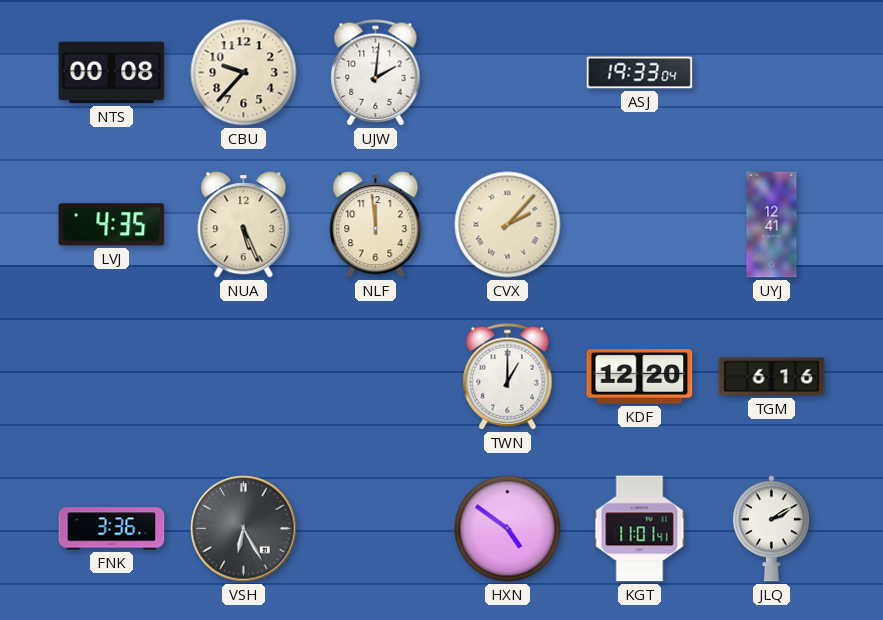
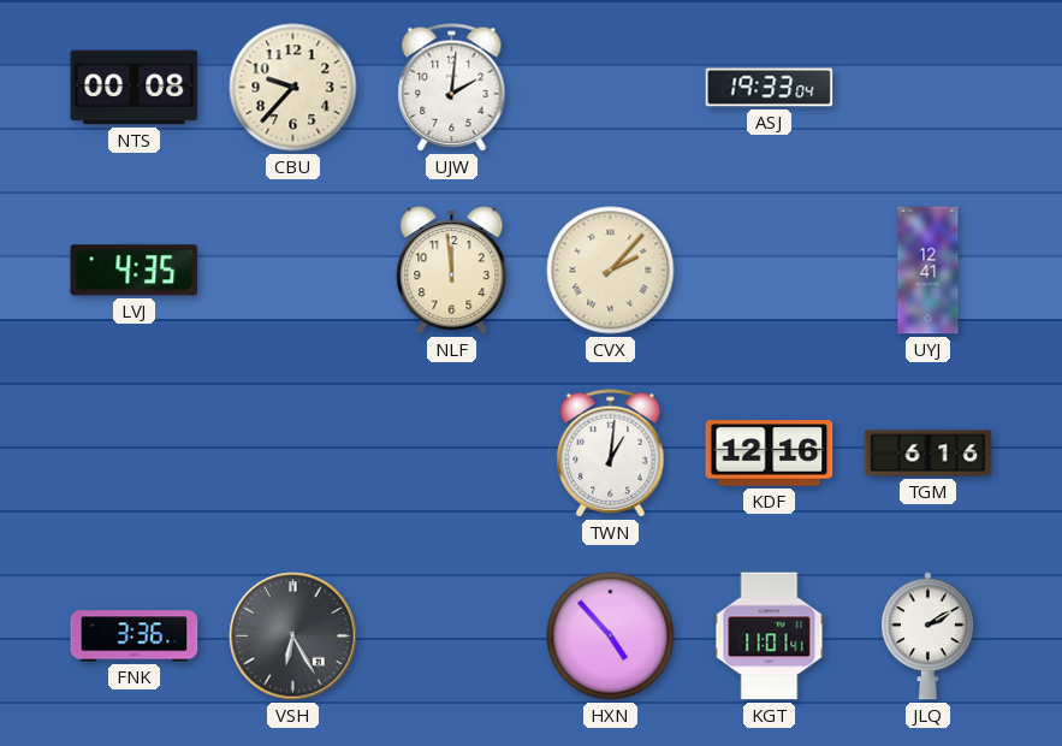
NUA: 5:26 -> none
TWN: 1:00 -> 1:01
KDF: 12:20 -> 12:16
HXN: 4:51 -> 4:53
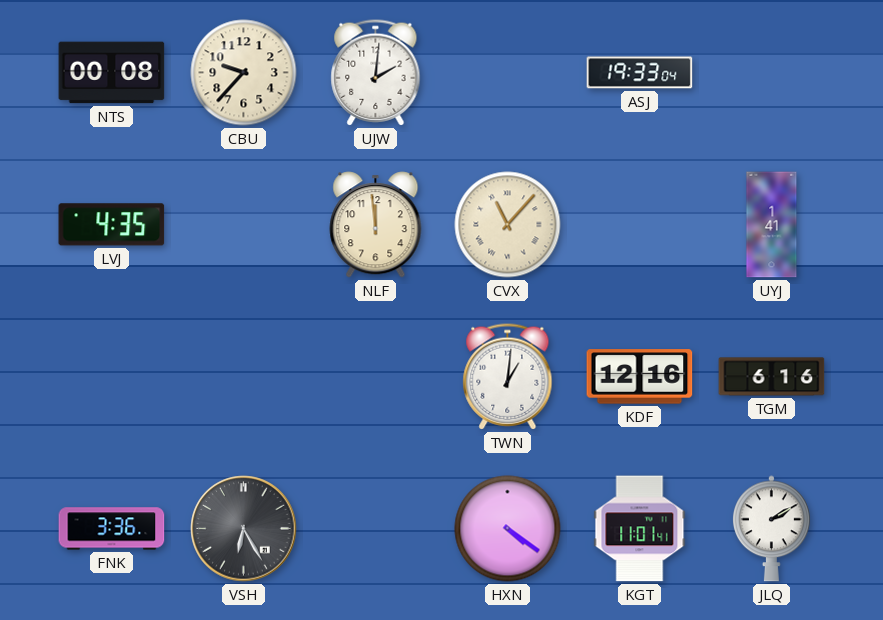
CVX: 2:07 -> 11:07
UYJ: 12:41 -> 1:41
HXN: 4:53 -> 4:21
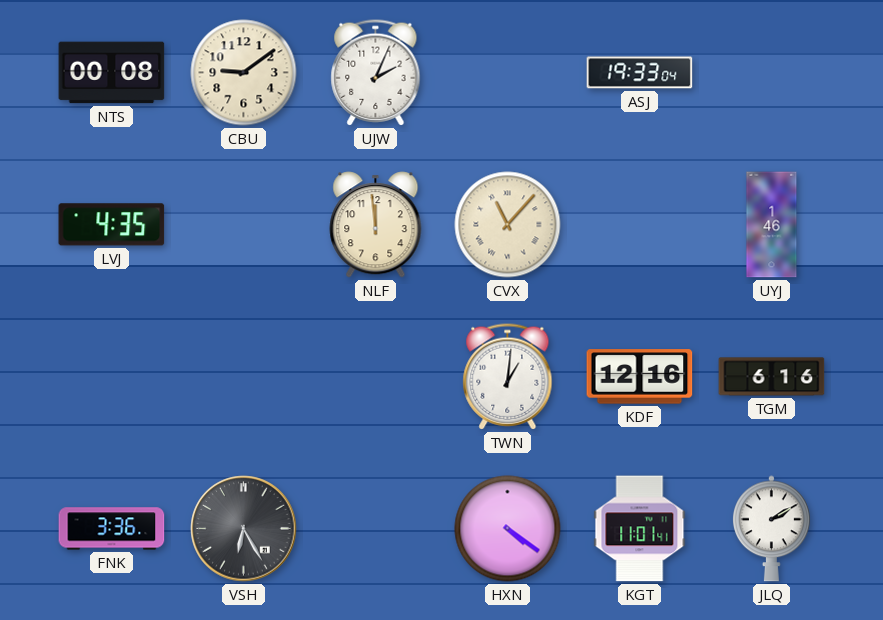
CBU: 9:37 -> 9:09
UJW: 2:01 -> 2:04
UYJ: 1:41 -> 1:46
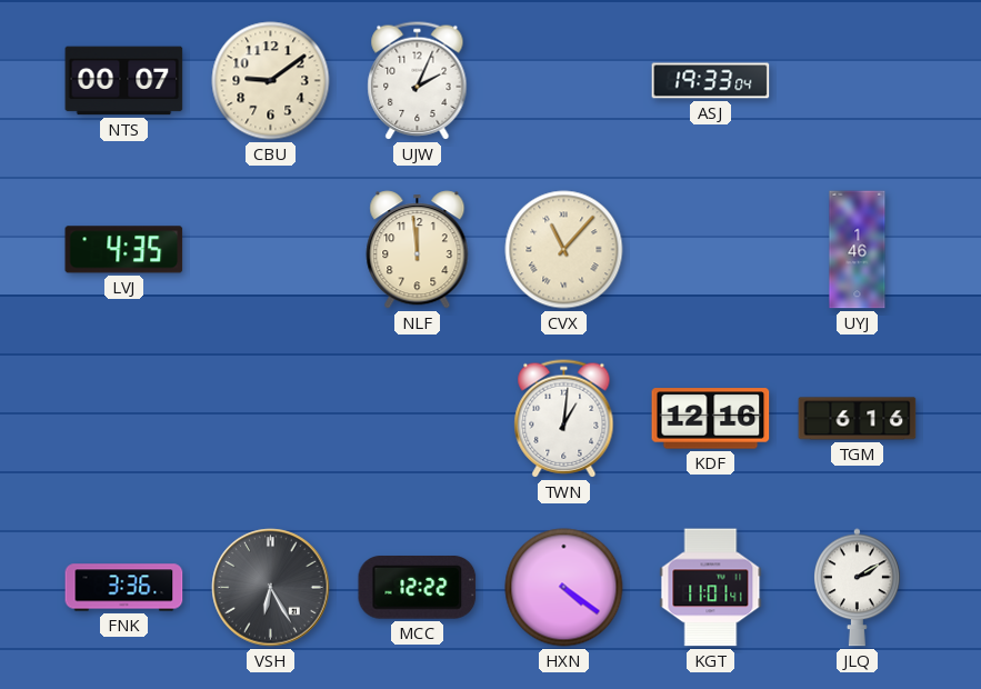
NTS: 00:08 -> 00:07
MCC: none -> 12:22
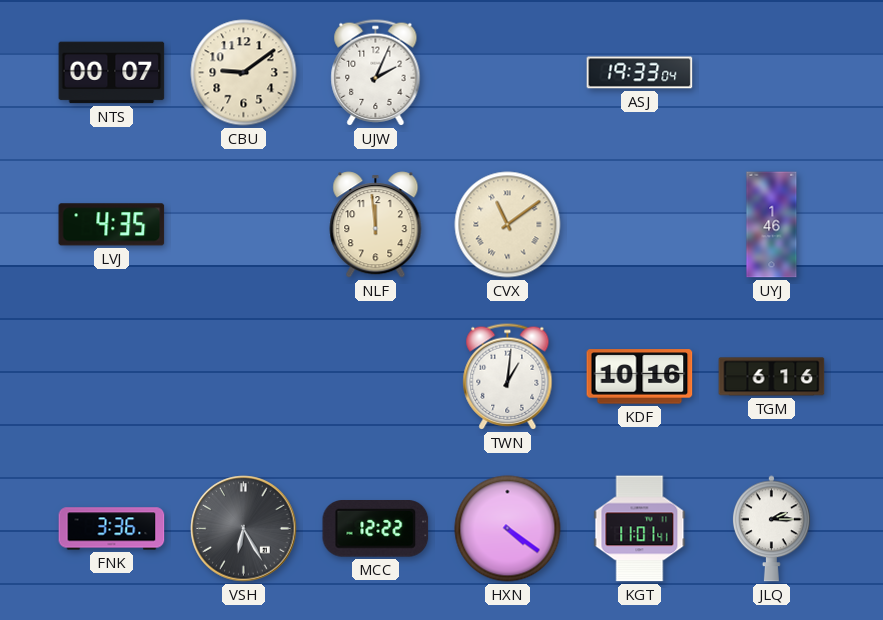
CVX: 11:07 -> 11:09
KDF: 12:16 -> 10:16
JLQ: 2:10 -> 2:15
